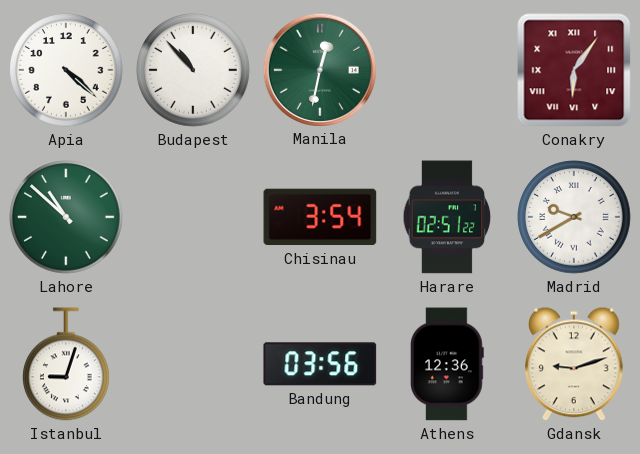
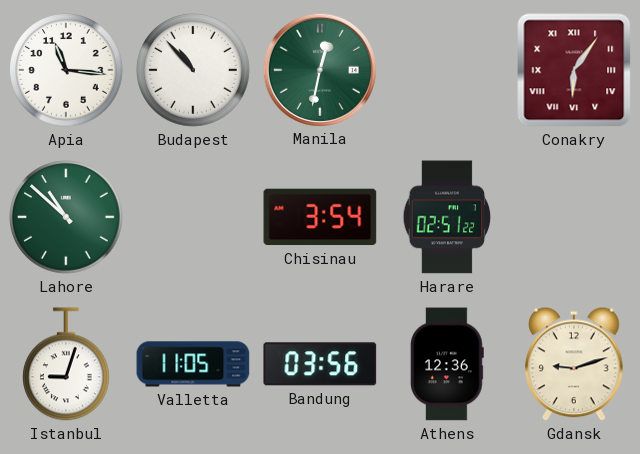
Apia: 4:22 -> 11:16
Madrid: 9:40 -> none
Valletta: none -> 11:05
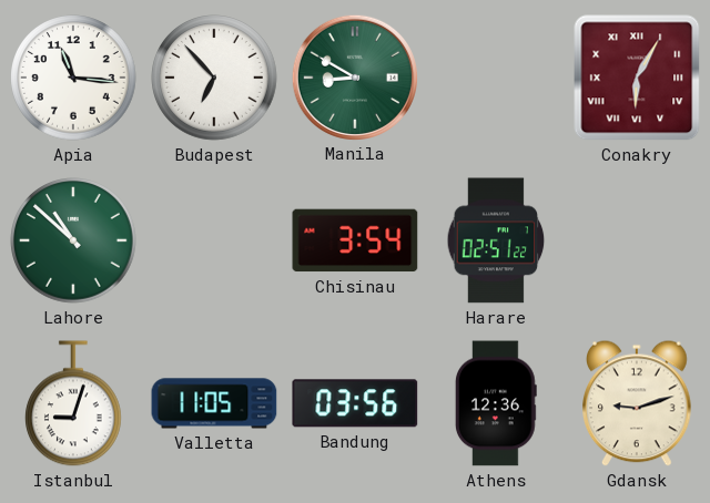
Budapest: 10:53 -> 6:53
Manila: 12:32 -> 8:50
Conakry: 6:06 -> 6:05
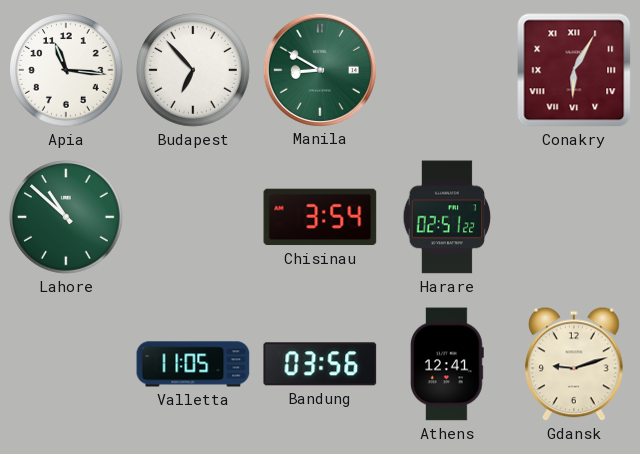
Istanbul: 9:03 -> none
Athens: 12:36 -> 12:41
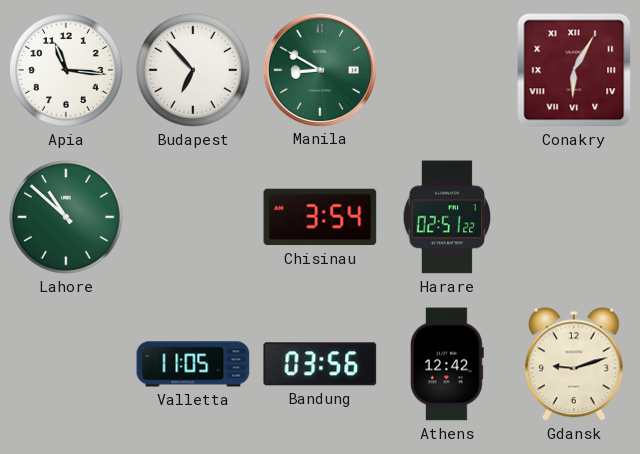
Athens: 12:41 -> 12:42
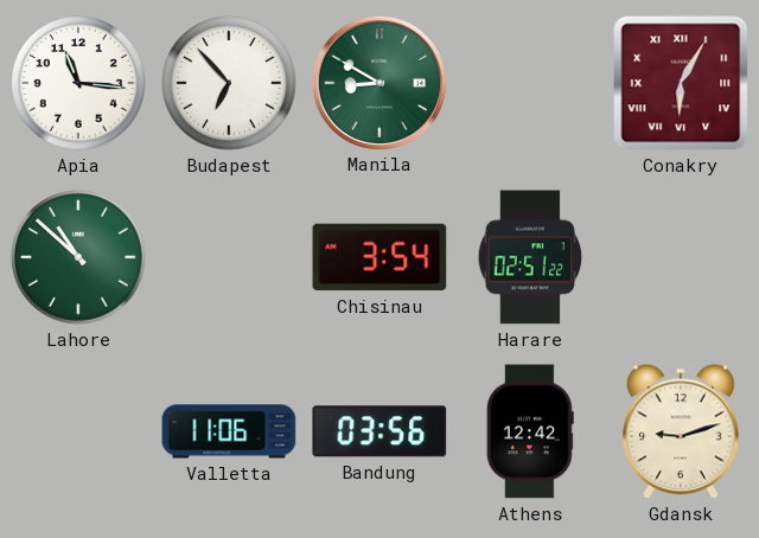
Valletta: 11:05 -> 11:06
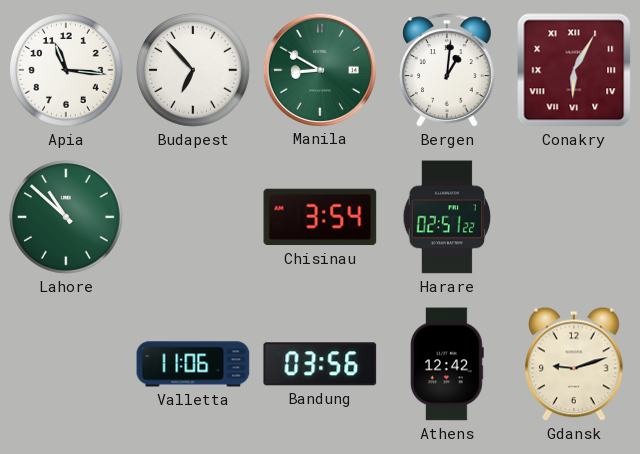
Bergen: none -> 1:01
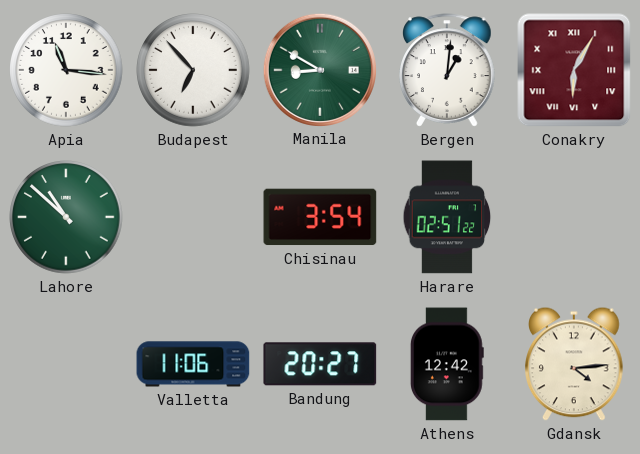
Bandung: 03:56 -> 20:27
Gdansk: 9:12 -> 4:14
